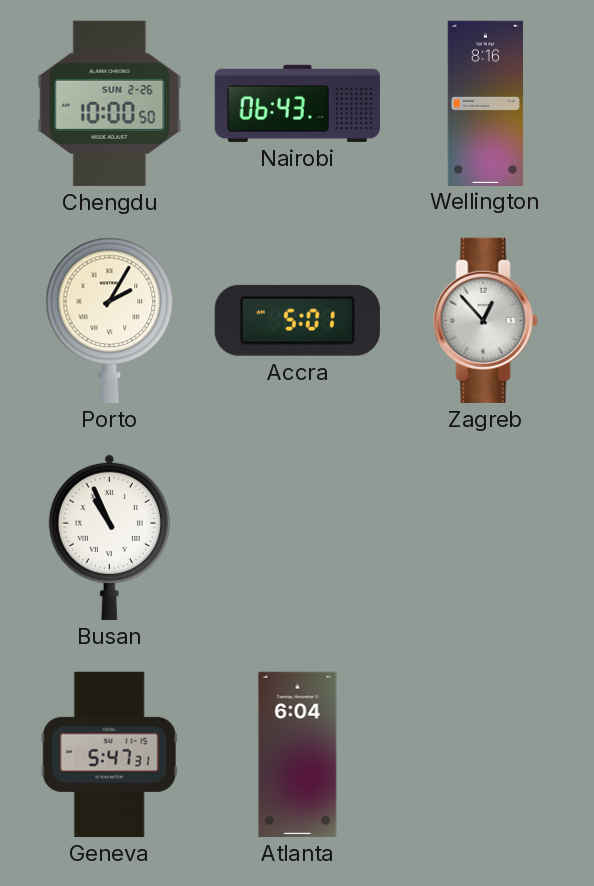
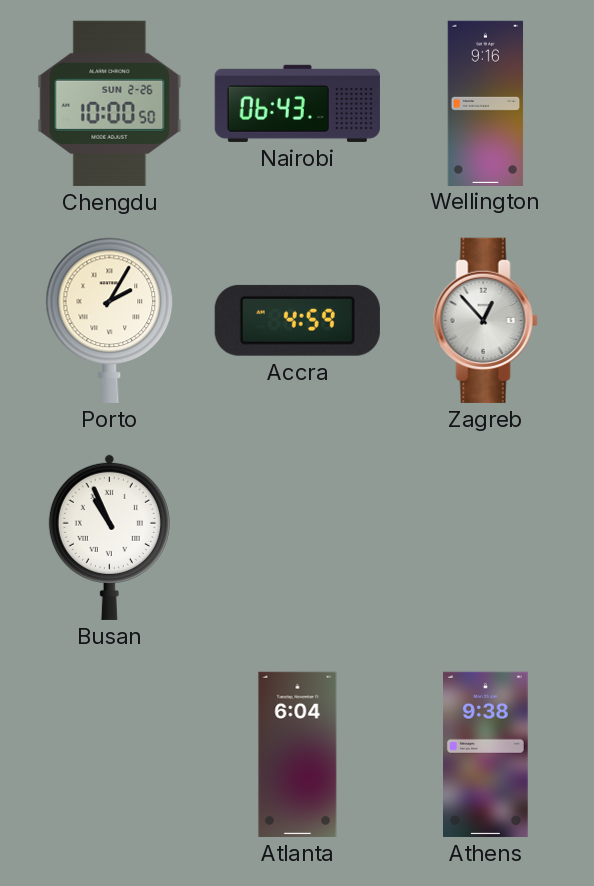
Wellington: 8:16 -> 9:16
Accra: 5:01 -> 4:59
Geneva: 5:47 -> none
Athens: none -> 9:38
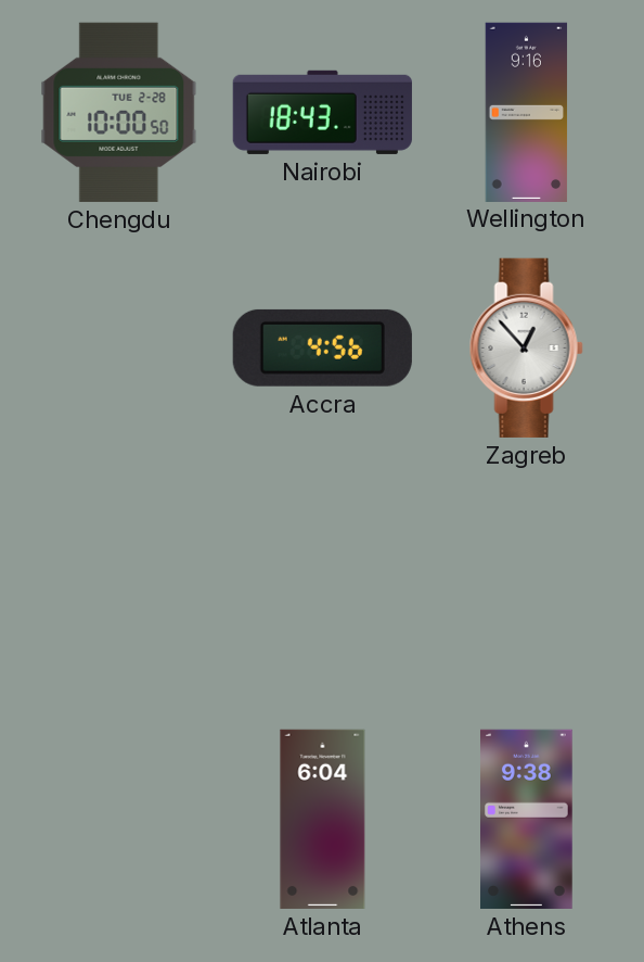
Chengdu date: SUN 2-26 -> TUE 2-28
Nairobi: 06:43 -> 18:43
Porto: 2:05 -> none
Accra: 4:59 -> 4:56
Busan: 10:56 -> none
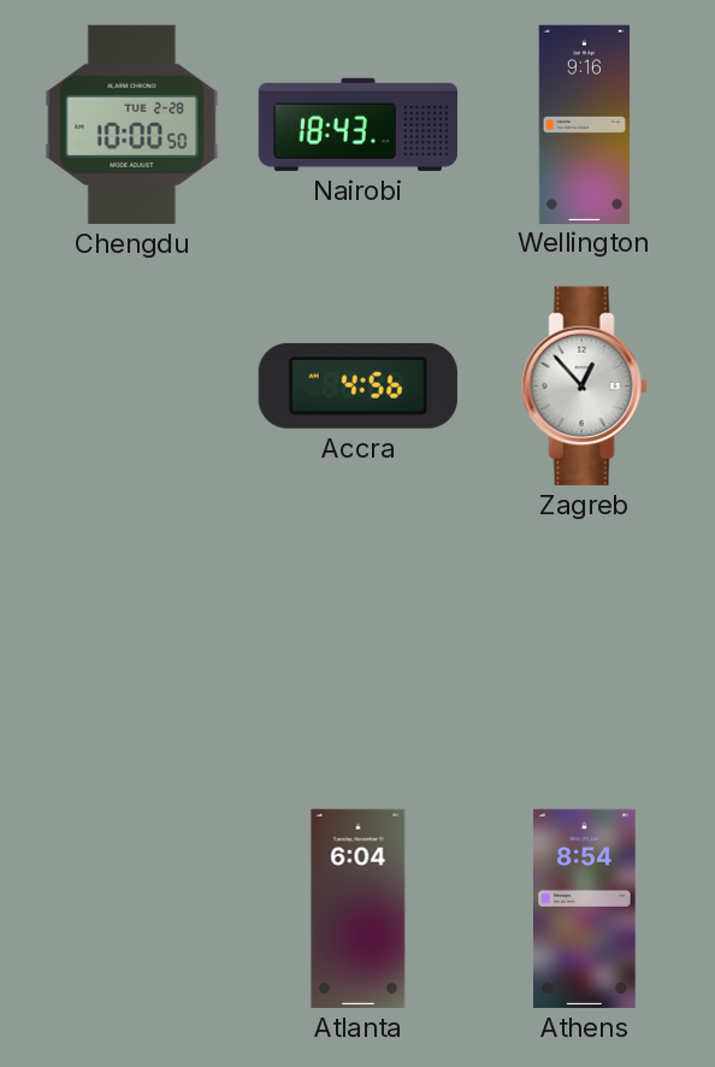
Athens: 9:38 -> 8:54
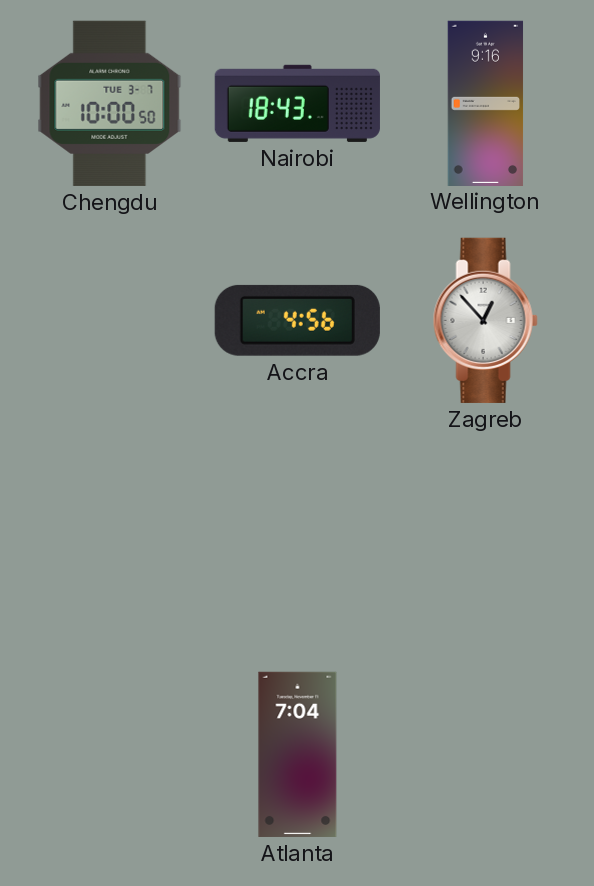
Chengdu date: TUE 2-28 -> TUE 3-7
Atlanta: 6:04 -> 7:04
Athens: 8:54 -> none
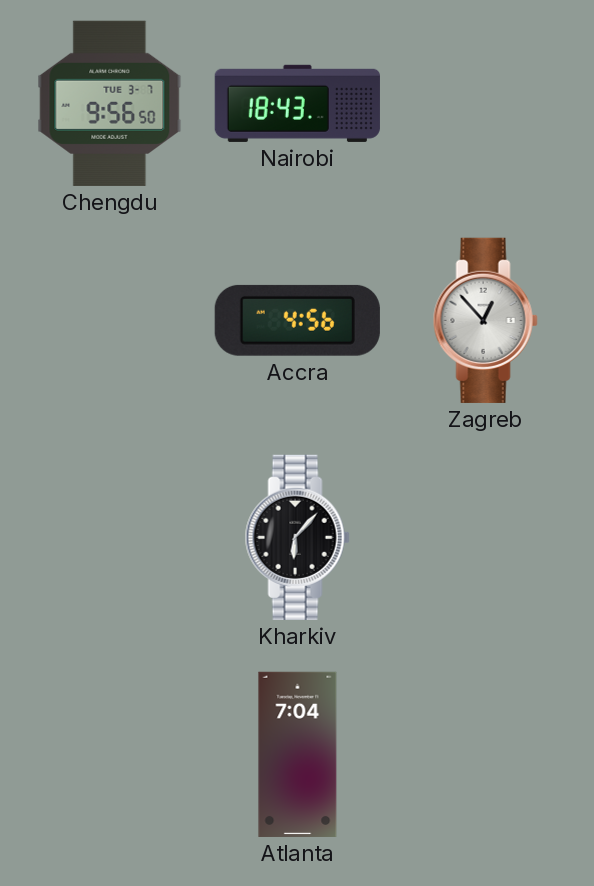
Chengdu: 10:00 -> 9:56
Wellington: 9:16 -> none
Kharkiv: none -> 6:07
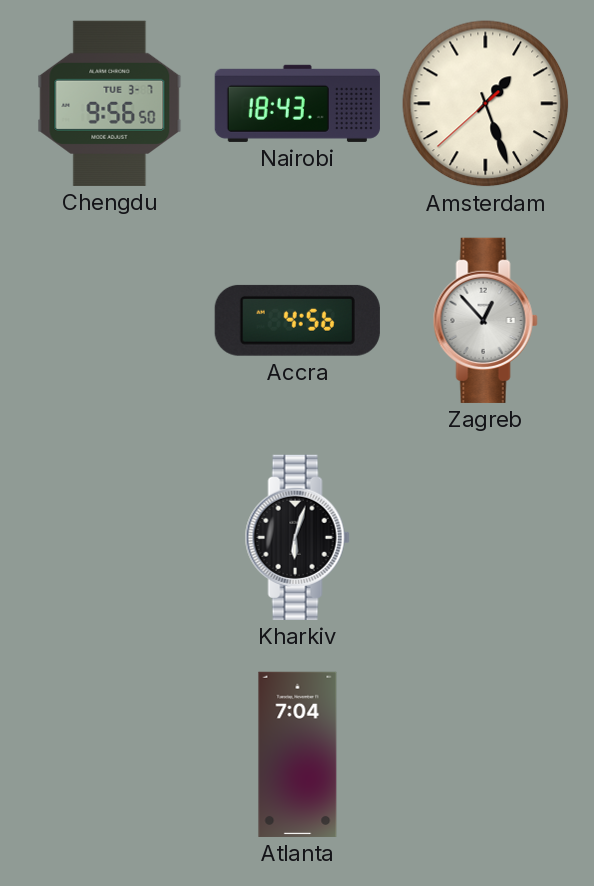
Amsterdam: none -> 1:26
Kharkiv: 6:07 -> 6:03
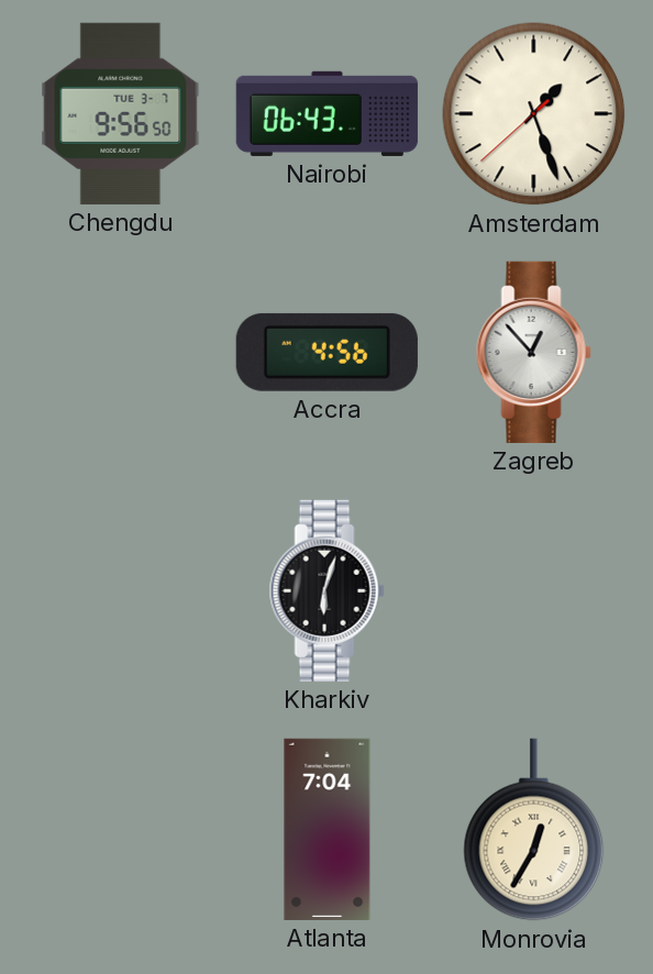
Nairobi: 18:43 -> 06:43
Monrovia: none -> 12:35
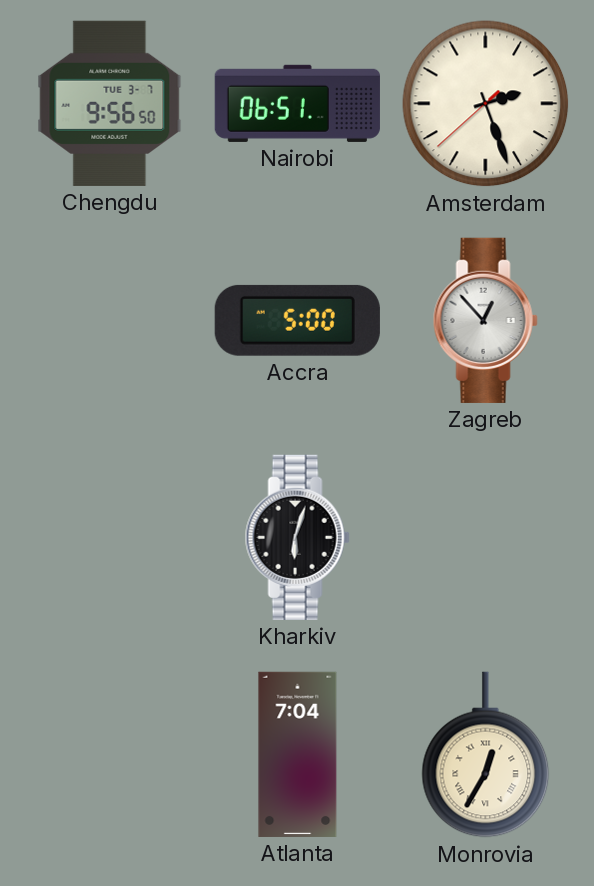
Nairobi: 06:43 -> 06:51
Amsterdam: 1:26 -> 2:26
Accra: 4:56 -> 5:00
